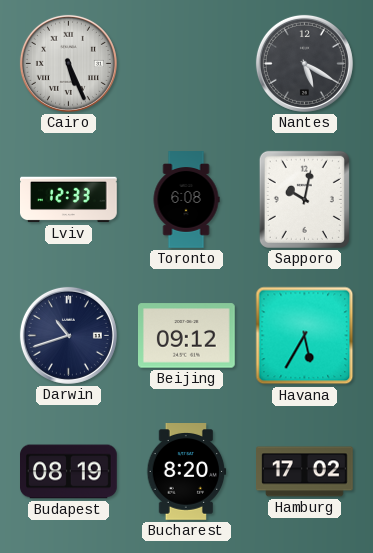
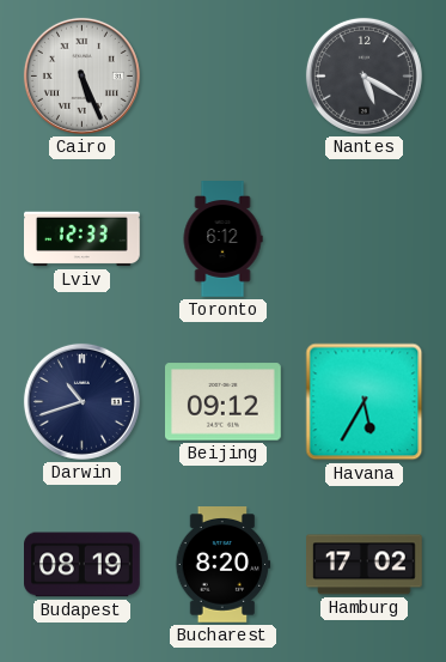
Toronto: 6:08 -> 6:12
Sapporo: 10:02 -> none
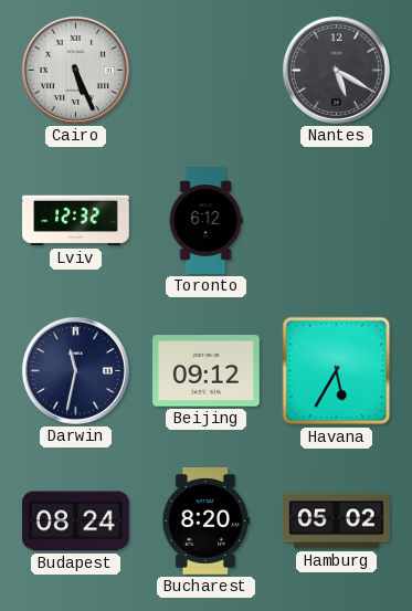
Lviv: 12:33 -> 12:32
Darwin: 10:42 -> 11:32
Budapest: 08:19 -> 08:24
Hamburg: 17:02 -> 05:02
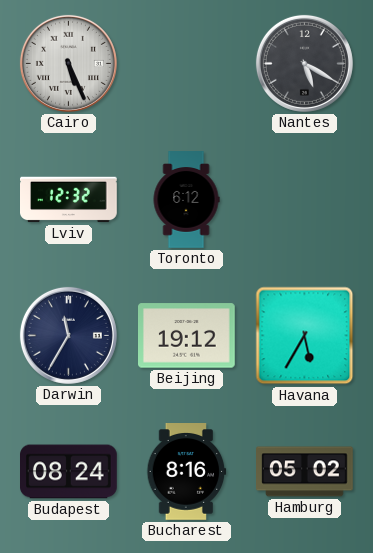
Darwin: 11:32 -> 11:35
Beijing: 09:12 -> 19:12
Bucharest: 8:20 -> 8:16
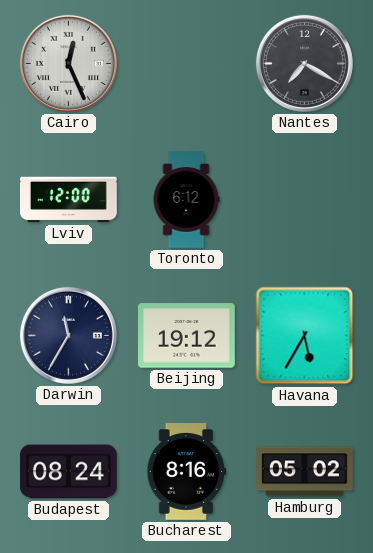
Cairo: 5:26 -> 12:26
Nantes: 5:20 -> 7:20
Lviv: 12:32 -> 12:00
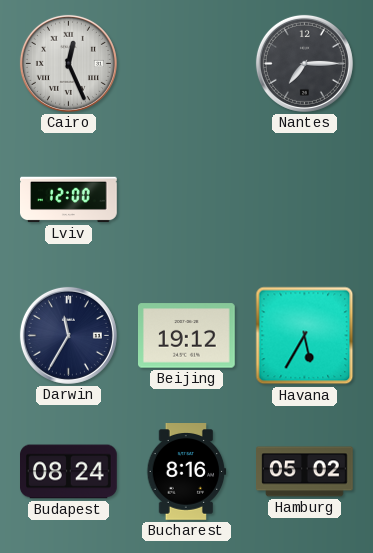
Nantes: 7:20 -> 7:15
Toronto: 6:12 -> none
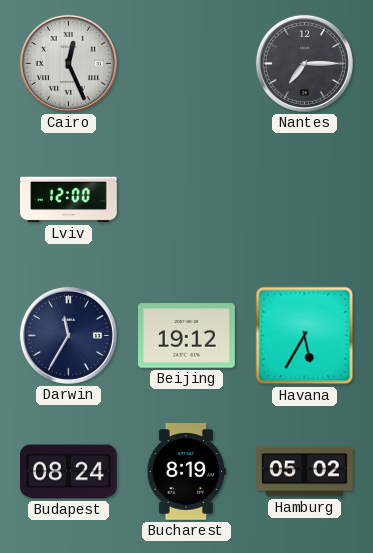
Bucharest: 8:16 -> 8:19
